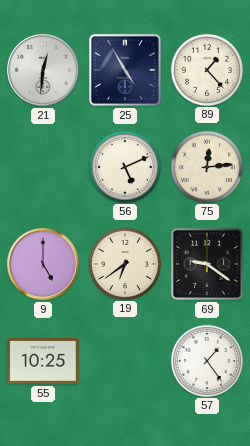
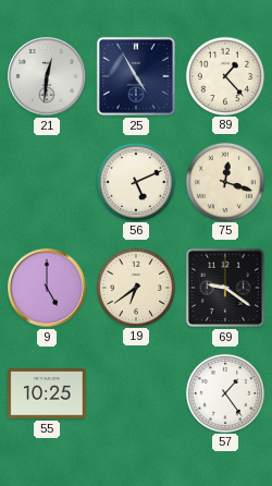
75: 12:14 -> 12:18
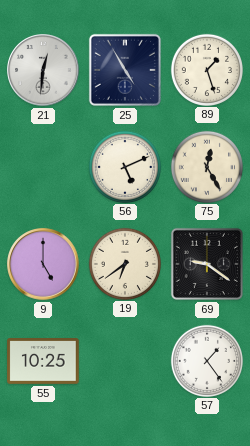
89: 1:23 -> 1:27
75: 12:18 -> 12:25
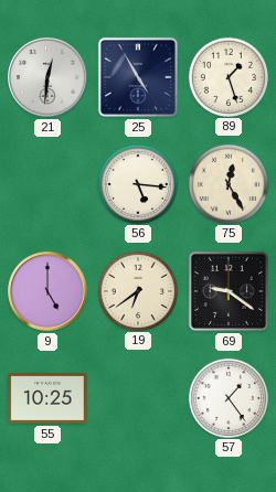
56: 5:11 -> 5:16
